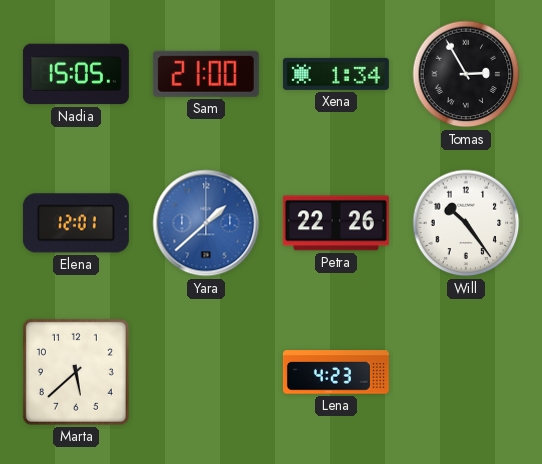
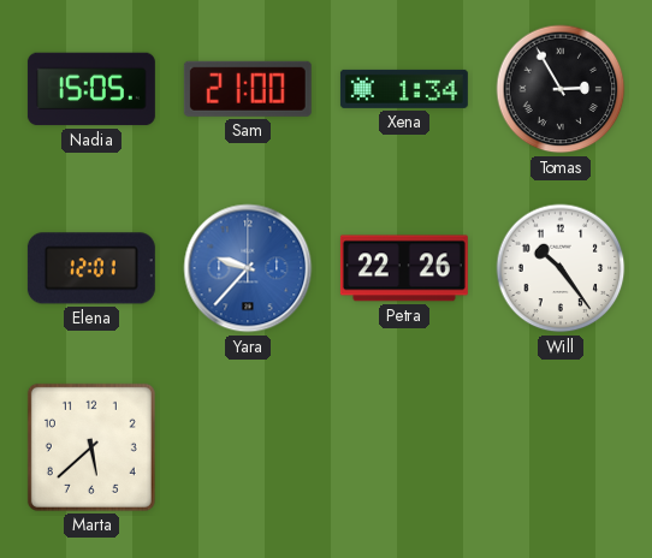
Yara: 1:38 -> 9:37
Lena: 4:23 -> none
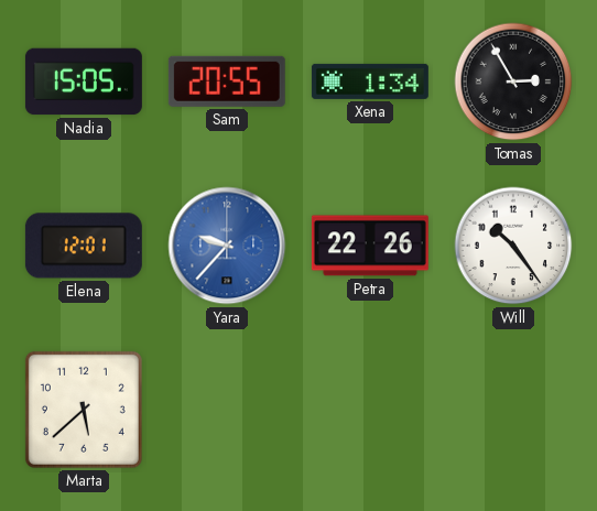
Sam: 21:00 -> 20:55
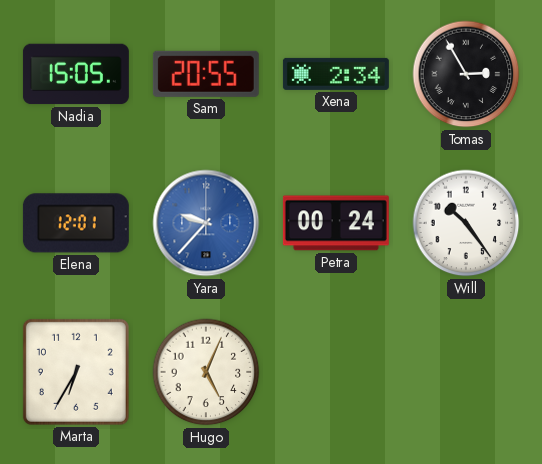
Xena: 1:34 -> 2:34
Petra: 22:26 -> 00:24
Marta: 5:38 -> 6:35
Hugo: none -> 5:04
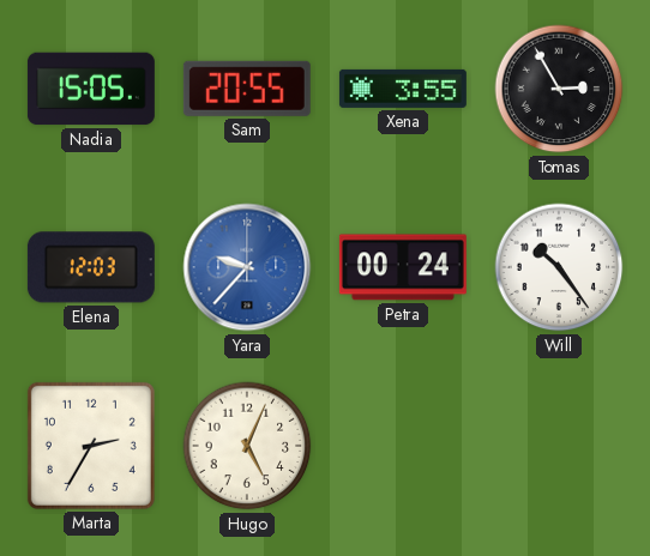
Xena: 2:34 -> 3:55
Elena: 12:01 -> 12:03
Marta: 6:35 -> 2:35
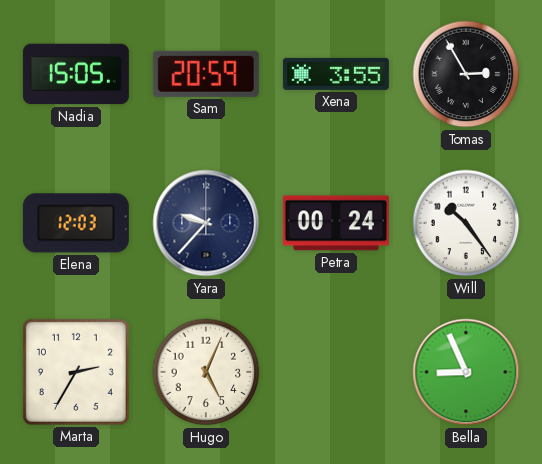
Sam: 20:55 -> 20:59
Yara dial: blue -> navy
Bella: none -> 8:56
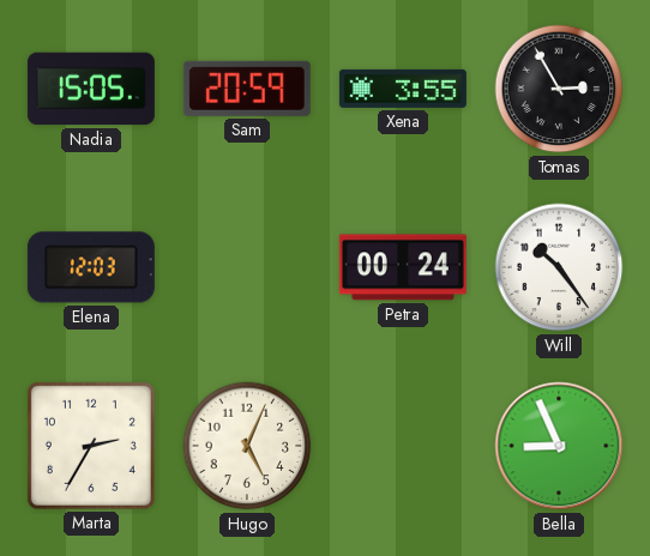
Yara: 9:37 -> none
